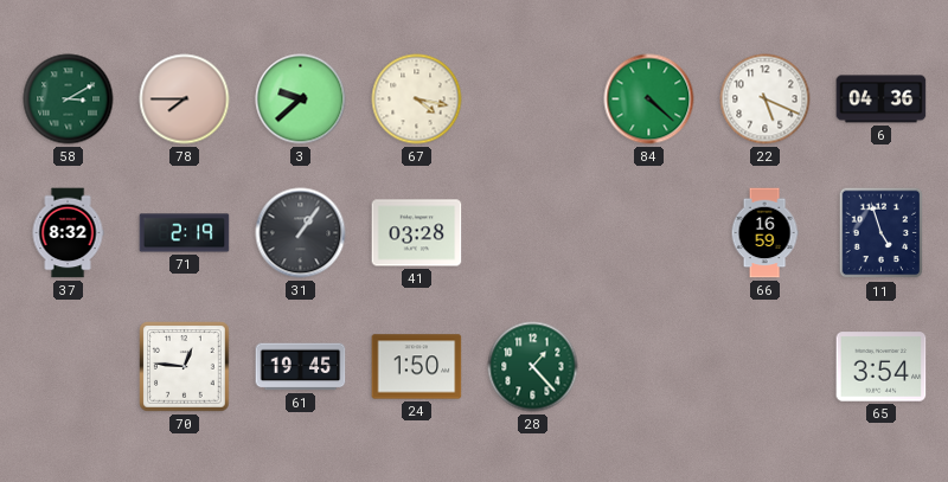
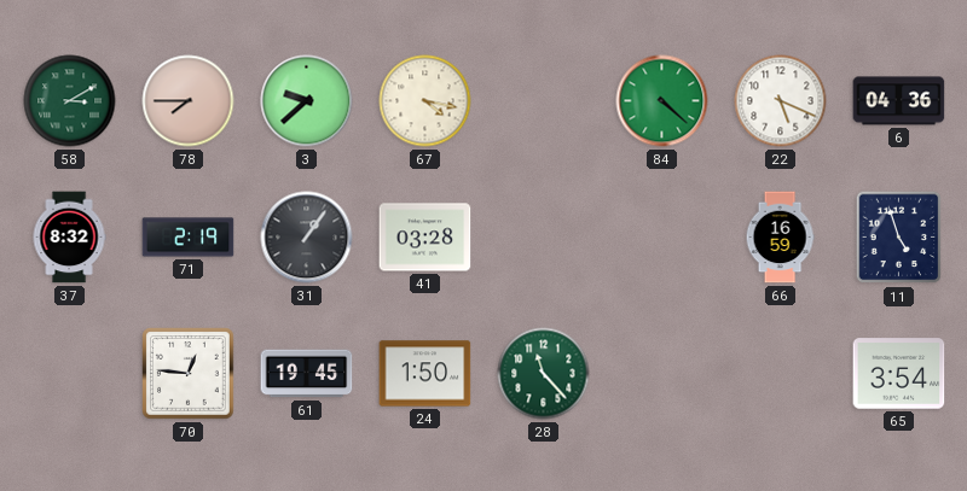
28: 1:23 -> 11:23
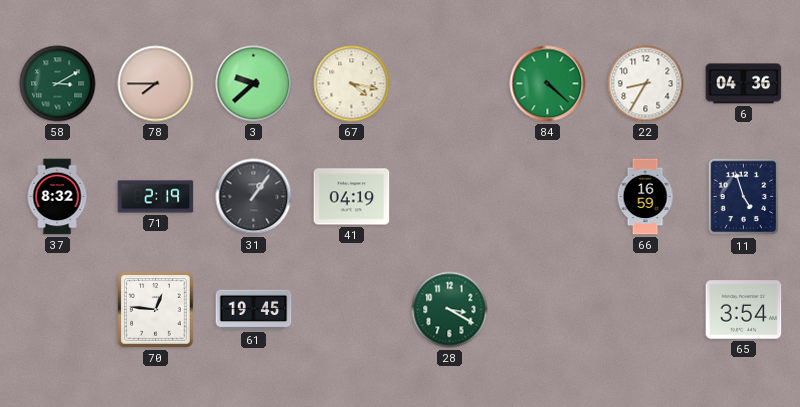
22: 5:19 -> 8:35
41: 03:28 -> 04:19
24: 1:50 -> none
28: 11:23 -> 3:20
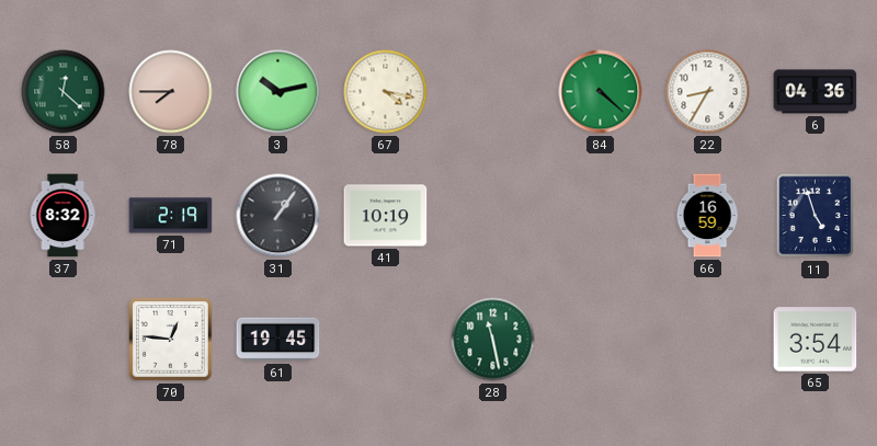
58: 3:10 -> 12:22
3: 9:38 -> 10:13
41: 04:19 -> 10:19
28: 3:20 -> 11:28
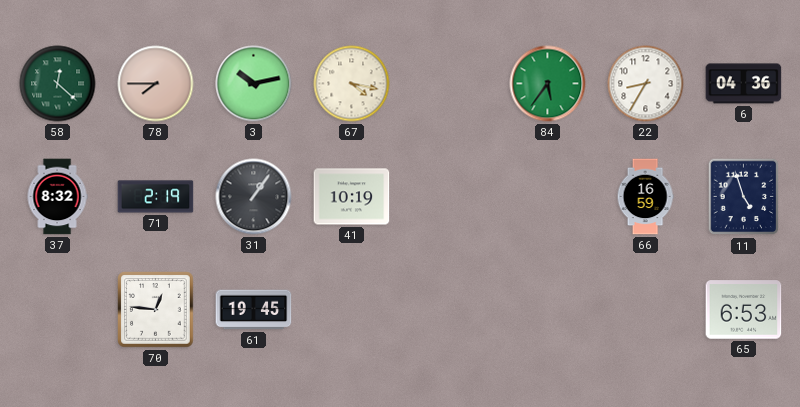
84: 4:22 -> 5:36
28: 11:28 -> none
65: 3:54 -> 6:53
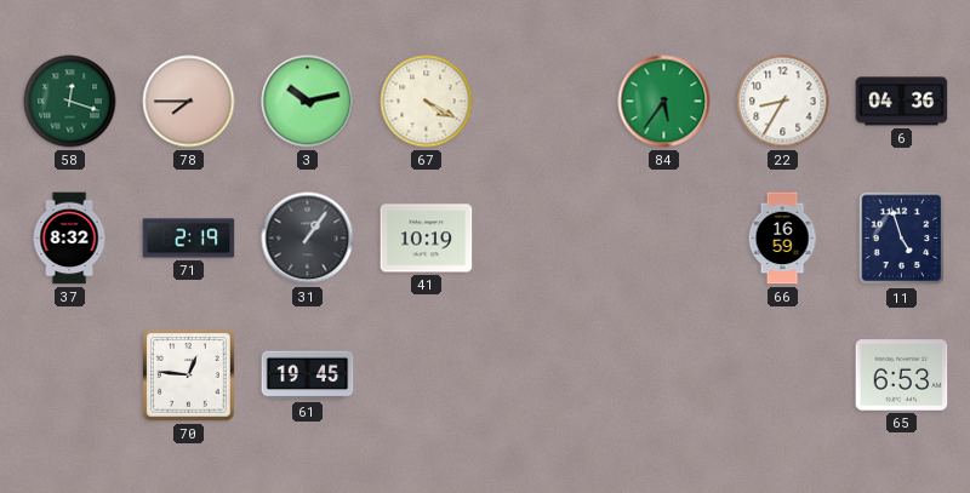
58: 12:22 -> 12:18
67: 4:17 -> 4:20
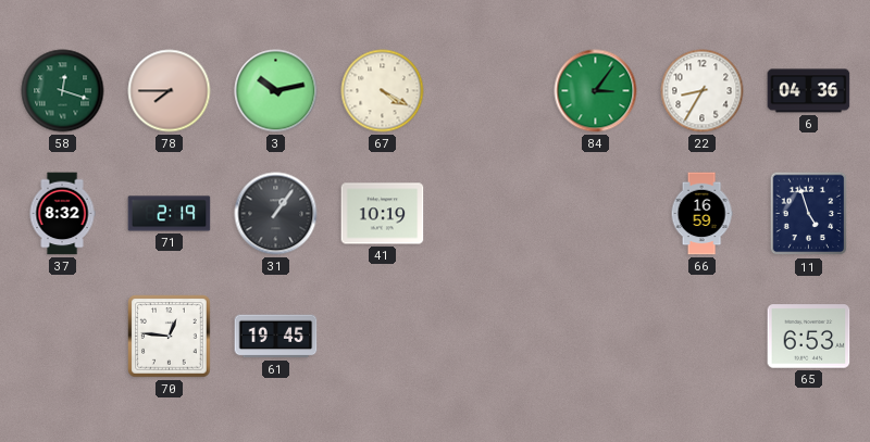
84: 5:36 -> 3:06
